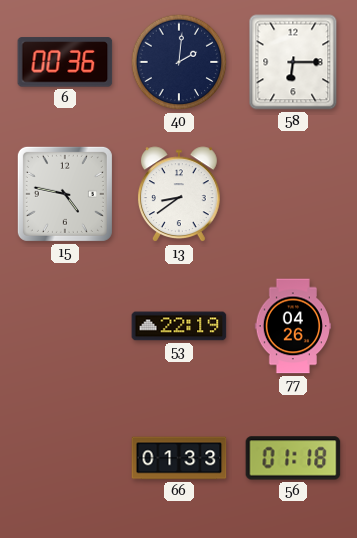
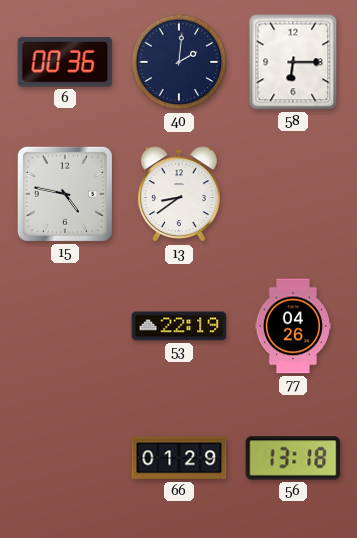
66: 01:33 -> 01:29
56: 01:18 -> 13:18
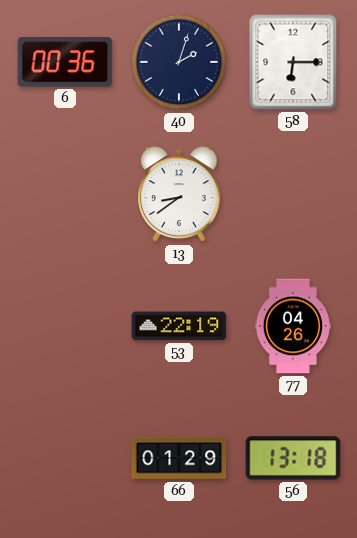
40: 2:01 -> 2:03
15: 4:47 -> none
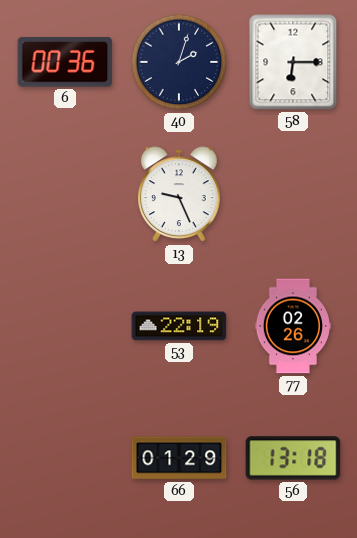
13: 8:39 -> 9:26
77: 04:26 -> 02:26
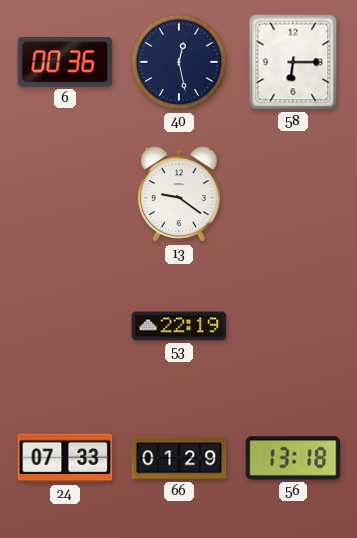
40: 2:03 -> 12:28
13: 9:26 -> 9:21
77: 02:26 -> none
24: none -> 07:33
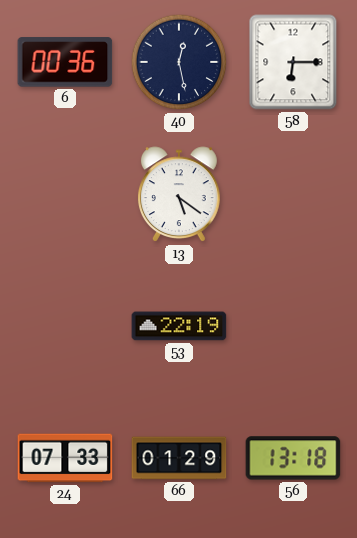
13: 9:21 -> 5:21
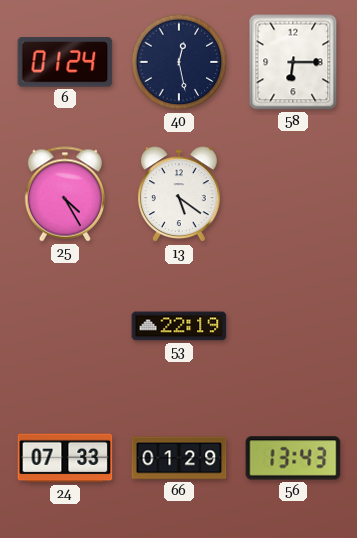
6: 00:36 -> 01:24
25: none -> 4:25
56: 13:18 -> 13:43
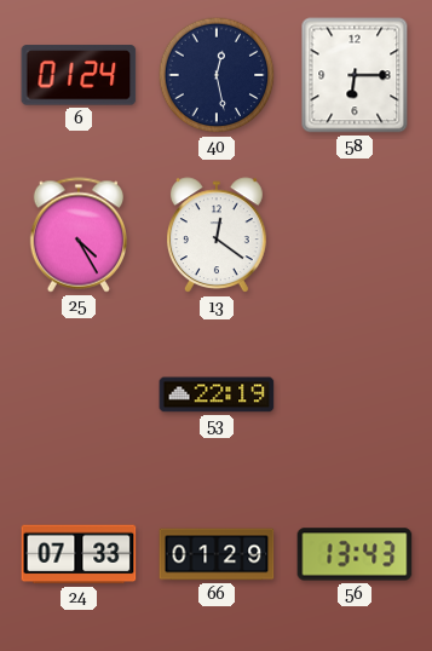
13: 5:21 -> 12:21
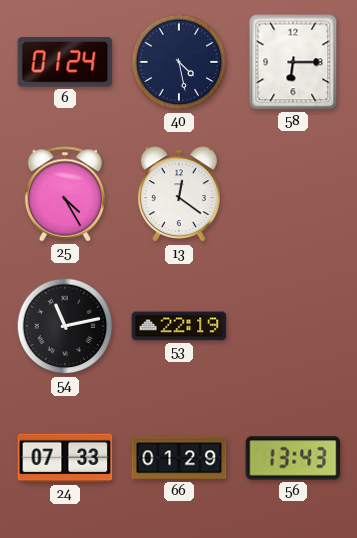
40: 12:28 -> 4:28
54: none -> 11:13
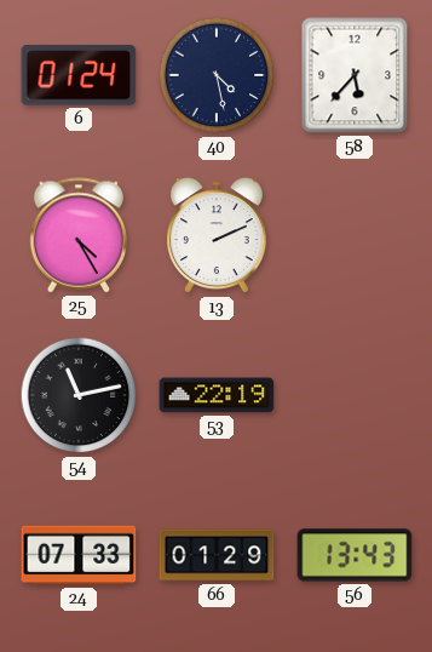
58: 6:15 -> 5:37
13: 12:21 -> 2:11
